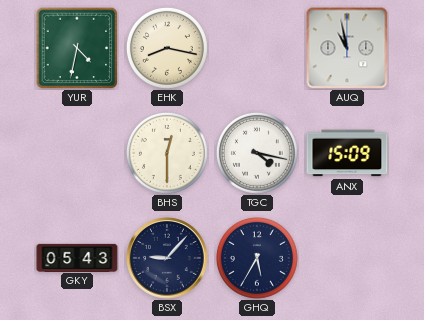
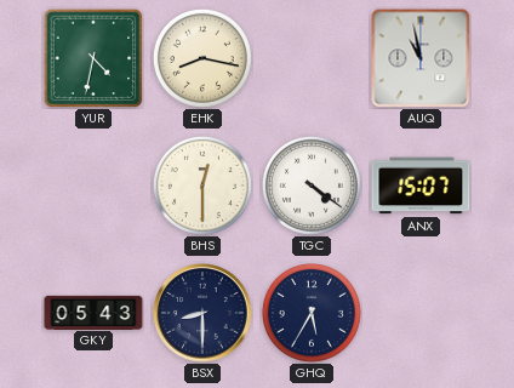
TGC: 4:17 -> 4:21
ANX: 15:09 -> 15:07
BSX: 9:07 -> 8:30
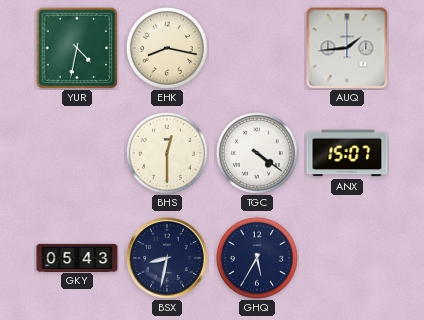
AUQ: 10:58 -> 1:44
BSX: 8:30 -> 8:32
